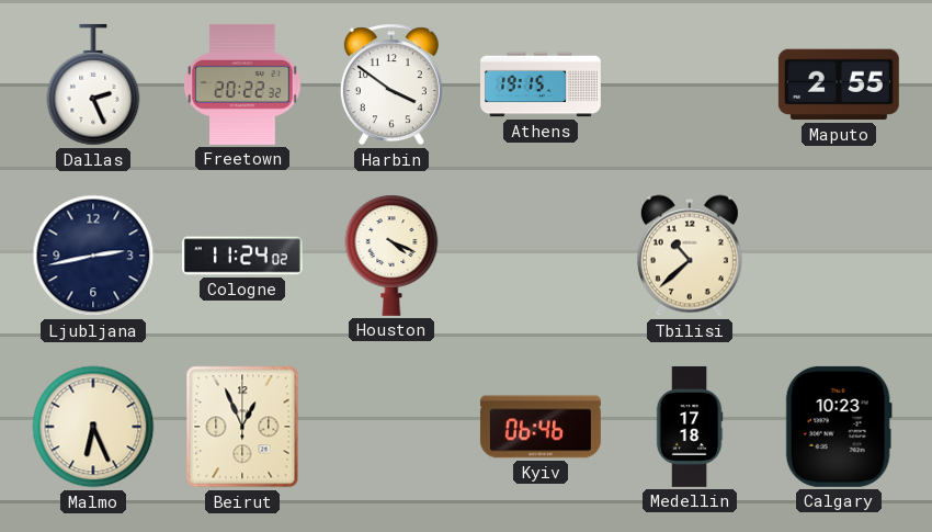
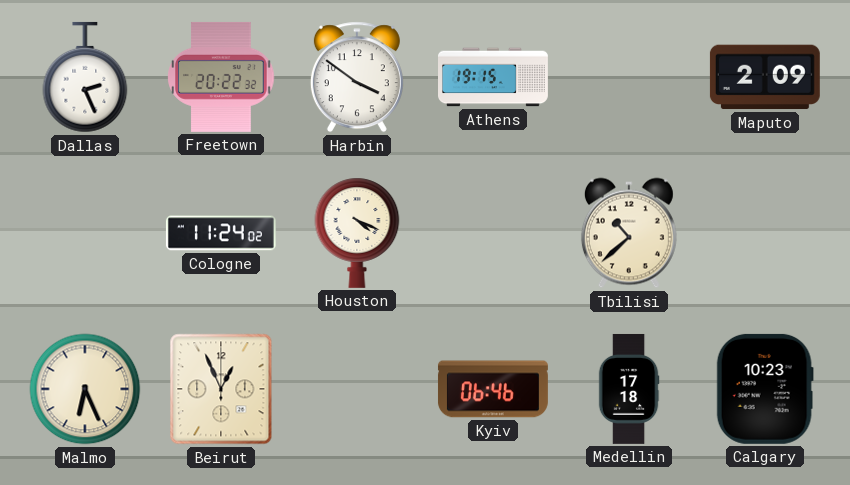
Maputo: 2:55 -> 2:09
Ljubljana: 2:43 -> none
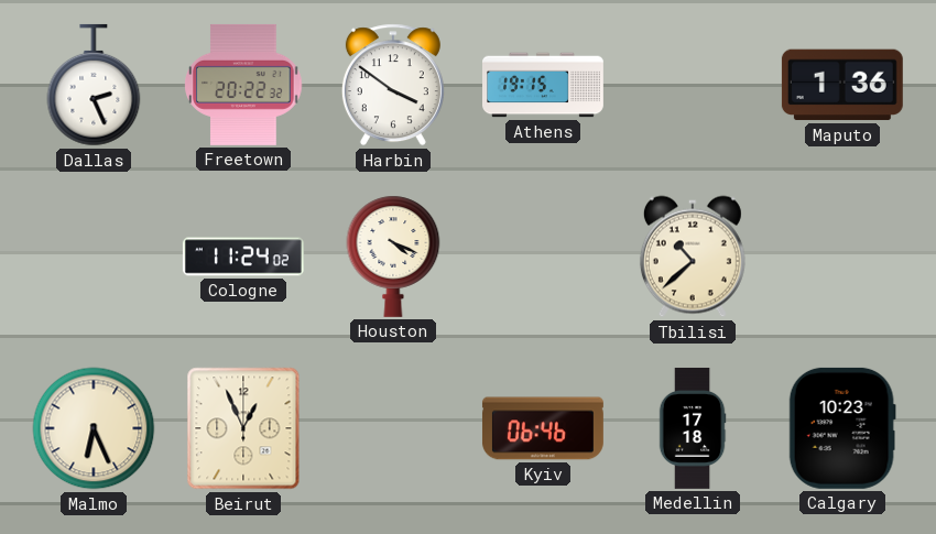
Maputo: 2:09 -> 1:36
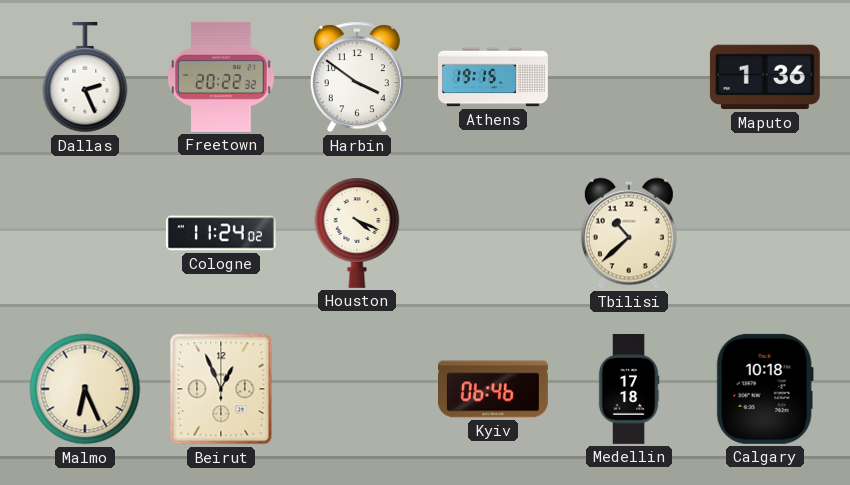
Calgary: 10:23 -> 10:18
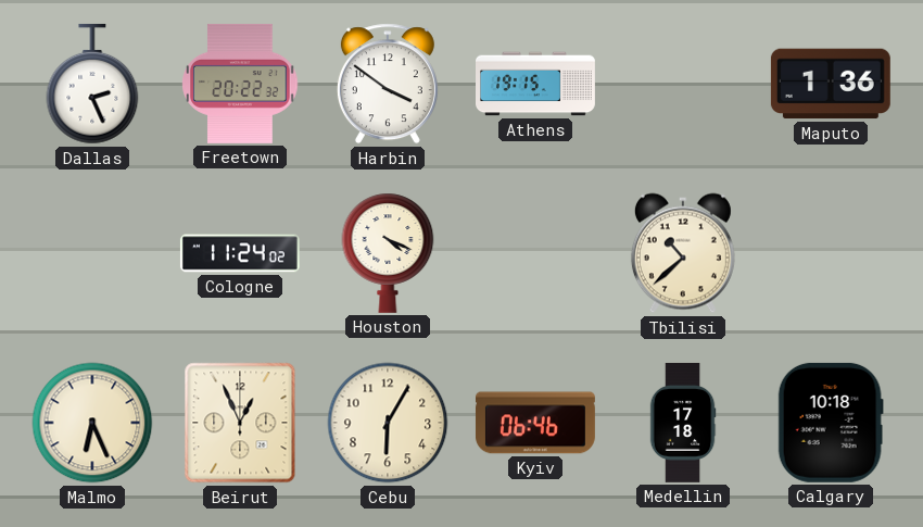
Cebu: none -> 6:05
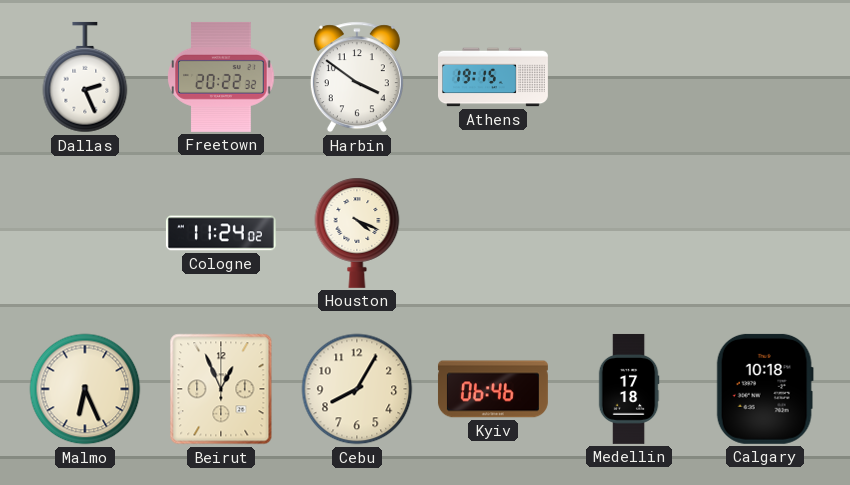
Maputo: 1:36 -> none
Tbilisi: 10:38 -> none
Cebu: 6:05 -> 8:05
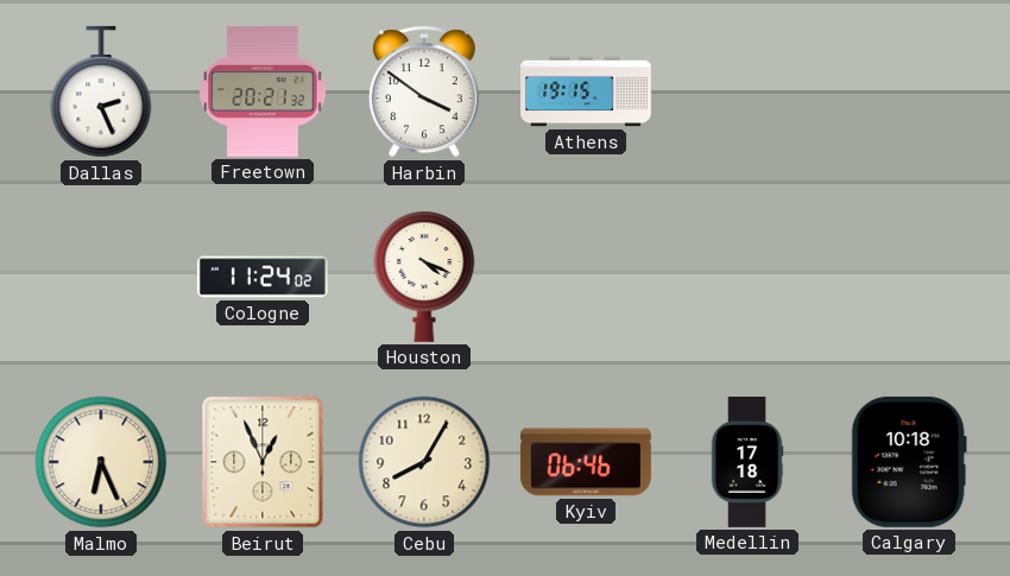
Freetown: 20:22 -> 20:21
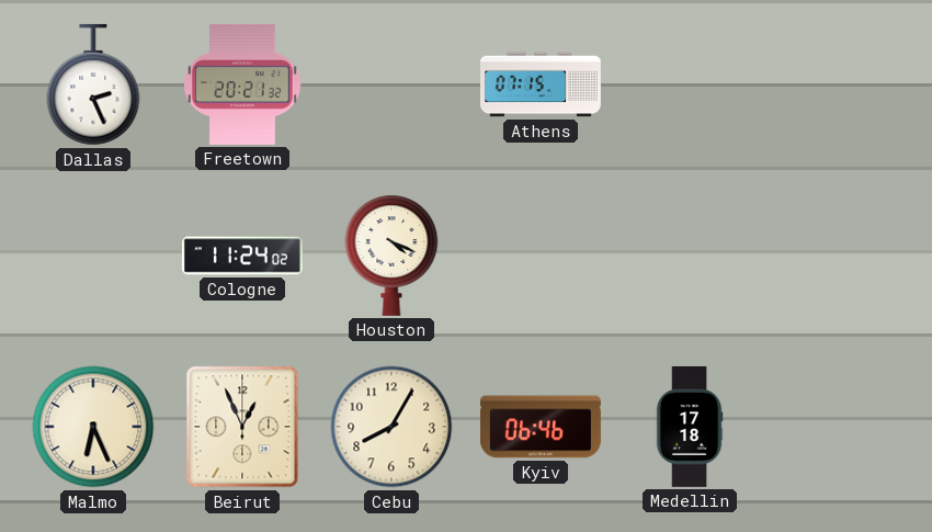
Harbin: 3:51 -> none
Athens: 19:15 -> 07:15
Calgary: 10:18 -> none
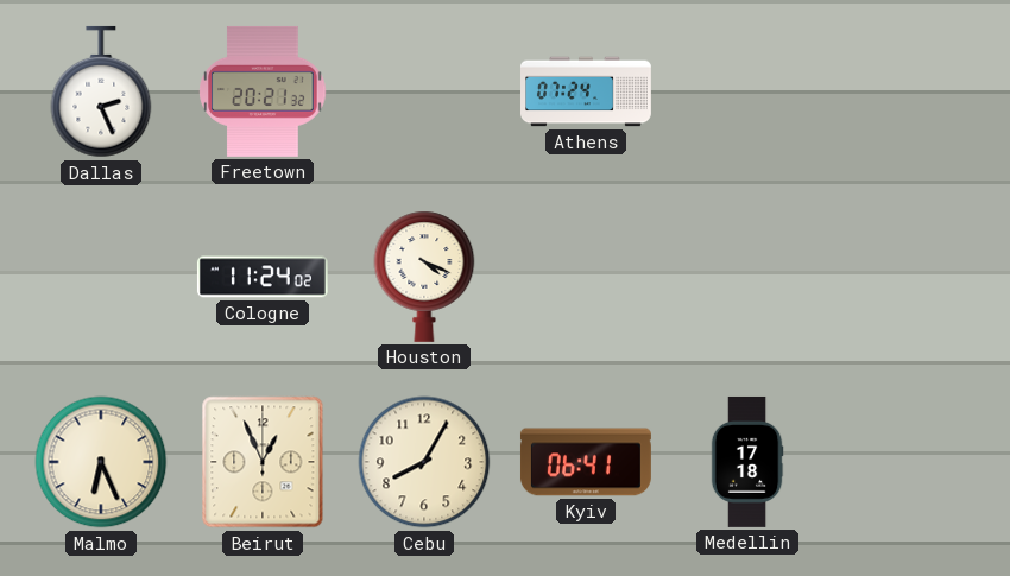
Athens: 07:15 -> 07:24
Kyiv: 06:46 -> 06:41
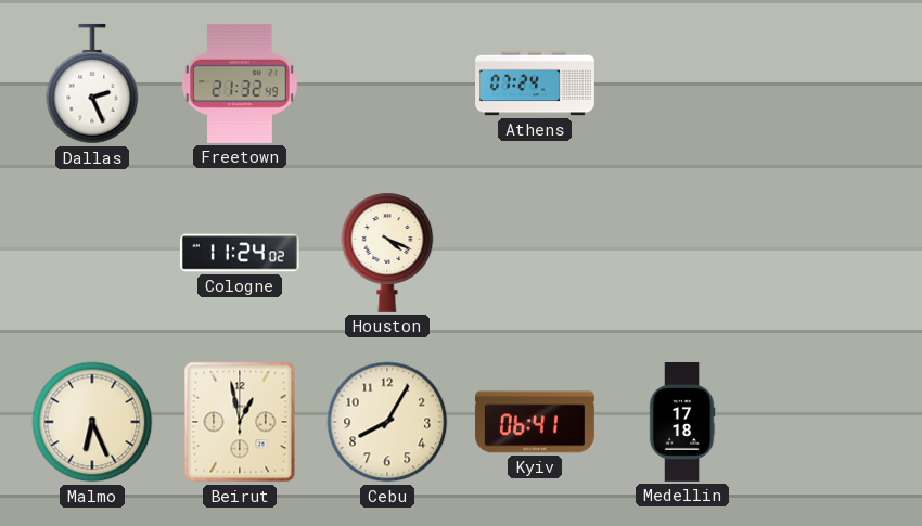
Freetown: 20:21 -> 21:32
Beirut: 12:56 -> 12:58
